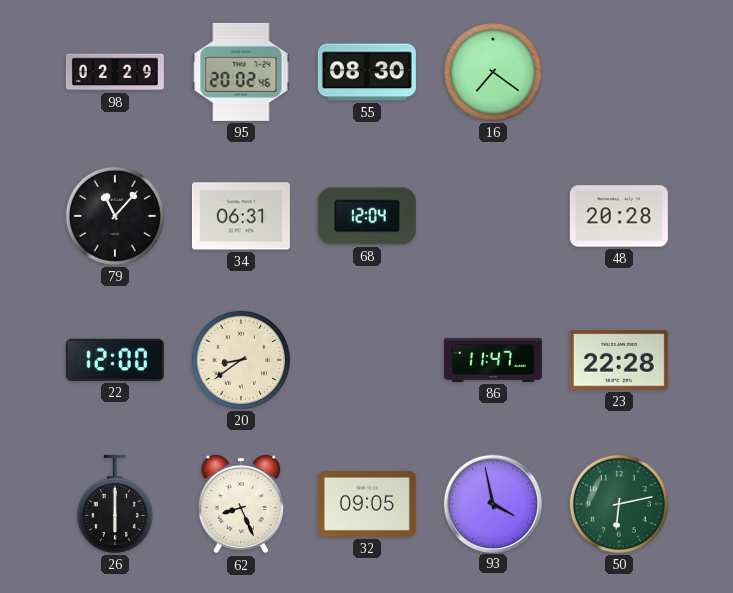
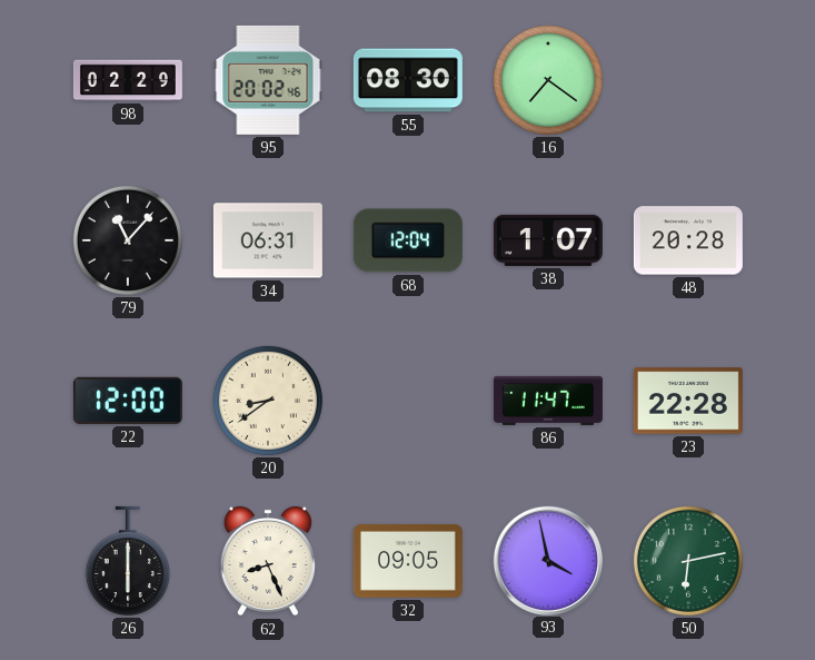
38: none -> 1:07
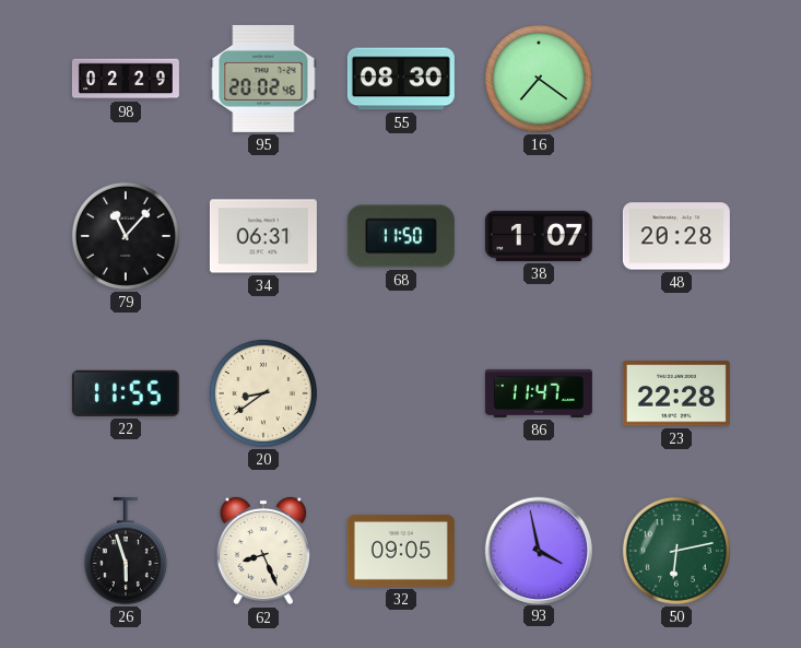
68: 12:04 -> 11:50
22: 12:00 -> 11:55
26: 6:00 -> 5:57
